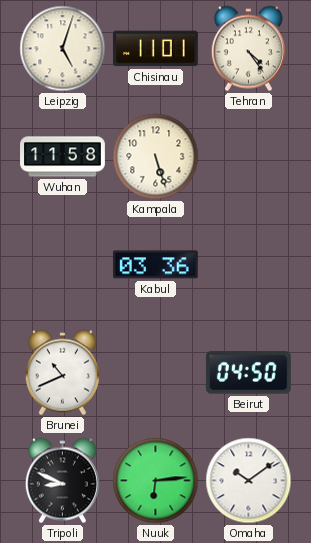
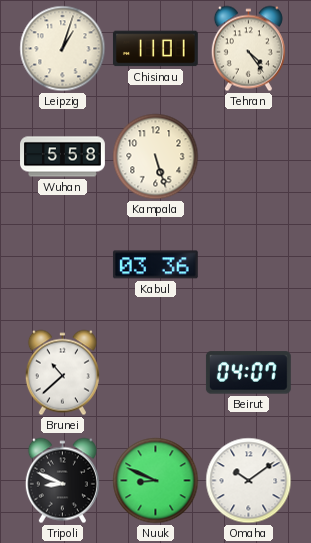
Leipzig: 5:03 -> 1:03
Wuhan: 11:58 -> 5:58
Brunei: 10:41 -> 10:38
Beirut: 04:50 -> 04:07
Nuuk: 6:14 -> 8:49
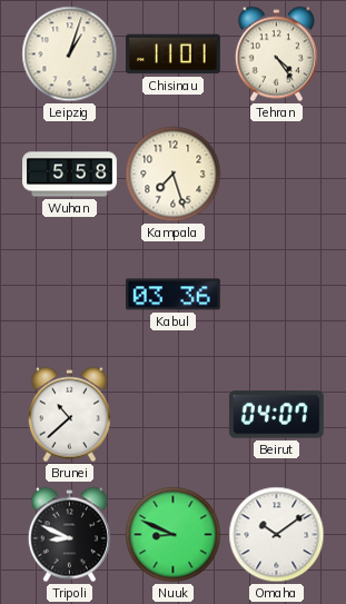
Kampala: 5:27 -> 7:27
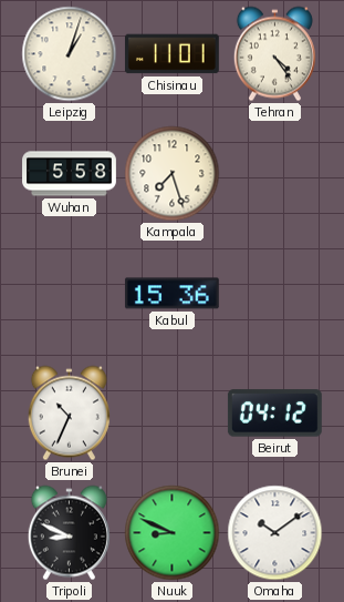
Kabul: 03:36 -> 15:36
Brunei: 10:38 -> 10:34
Beirut: 04:07 -> 04:12
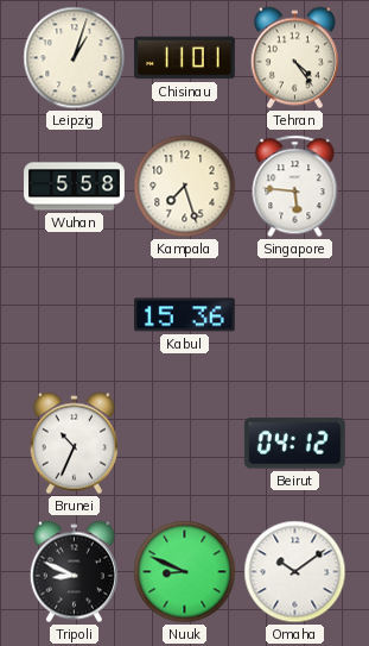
Singapore: none -> 5:46
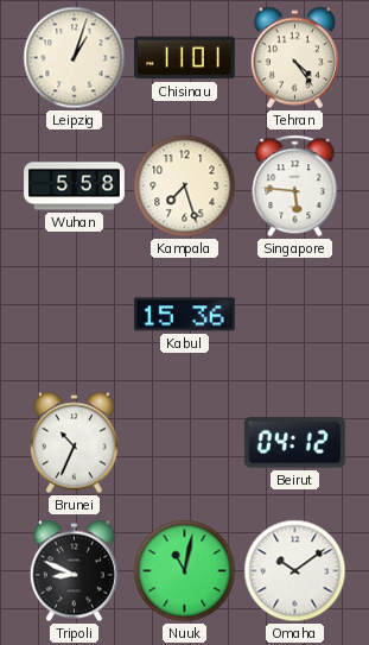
Nuuk: 8:49 -> 11:02
